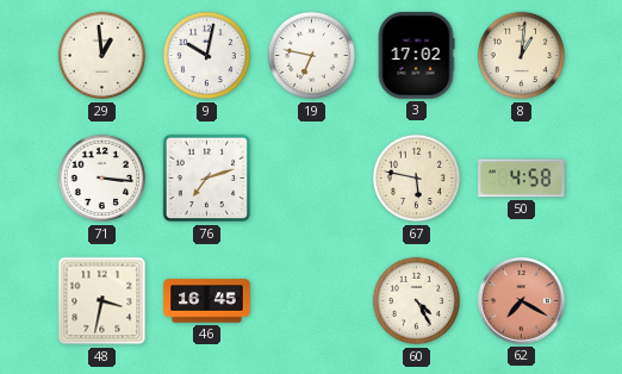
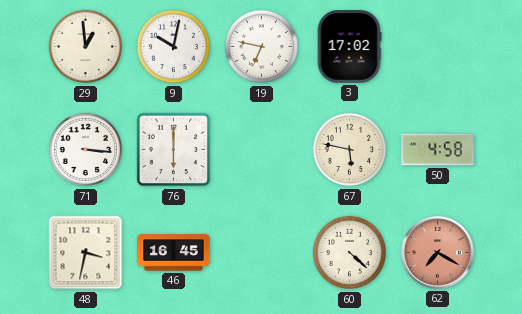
8: 1:01 -> none
76: 7:12 -> 6:00
60: 4:25 -> 4:22
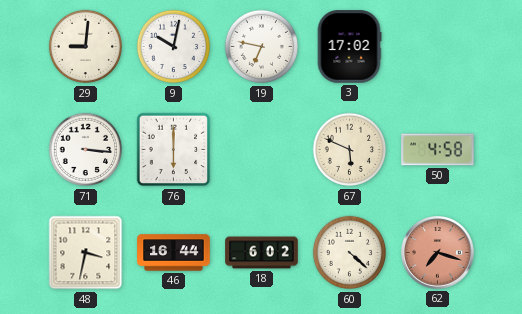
29: 12:59 -> 9:01
67: 5:47 -> 5:49
46: 16:45 -> 16:44
18: none -> 6:02
62: 7:20 -> 7:18
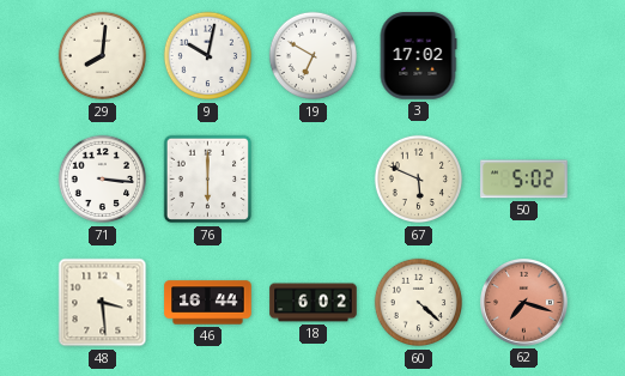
29: 9:01 -> 8:01
19: 6:47 -> 6:50
50: 4:58 -> 5:02
48: 3:32 -> 3:29
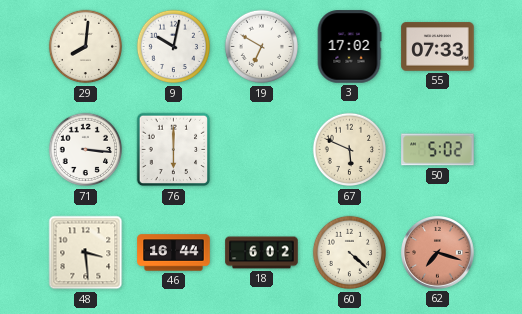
55: none -> 07:33
